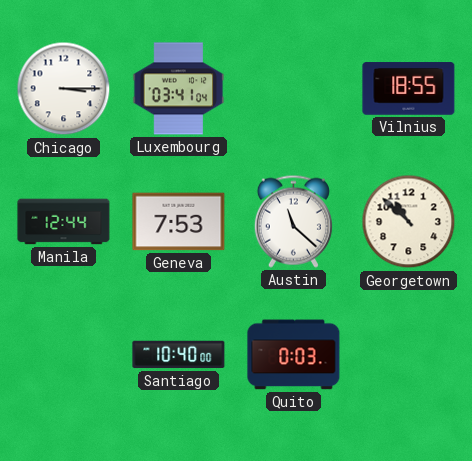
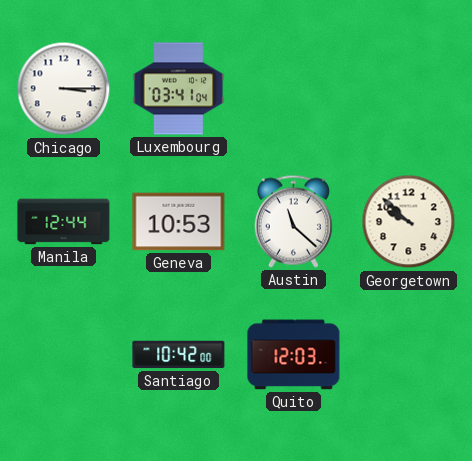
Vilnius: 18:55 -> none
Geneva: 7:53 -> 10:53
Georgetown: 10:52 -> 9:52
Santiago: 10:40 -> 10:42
Quito: 0:03 -> 12:03
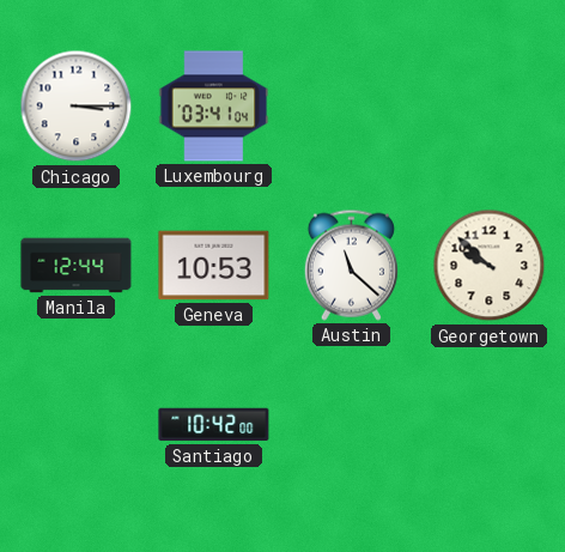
Quito: 12:03 -> none
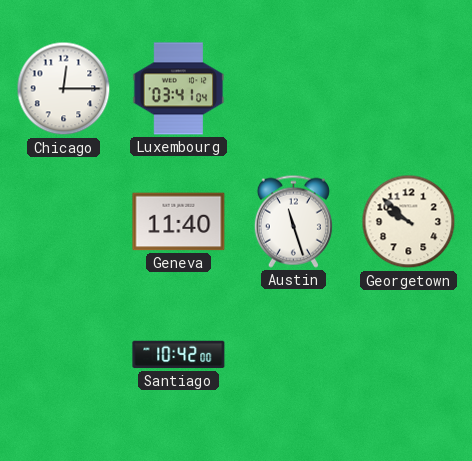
Chicago: 3:15 -> 12:15
Manila: 12:44 -> none
Geneva: 10:53 -> 11:40
Austin: 11:22 -> 11:27
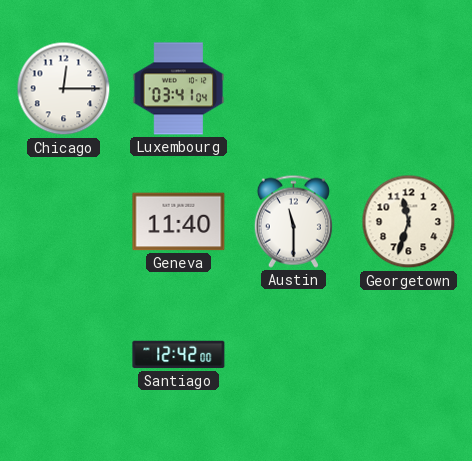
Austin: 11:27 -> 11:30
Georgetown: 9:52 -> 11:33
Santiago: 10:42 -> 12:42
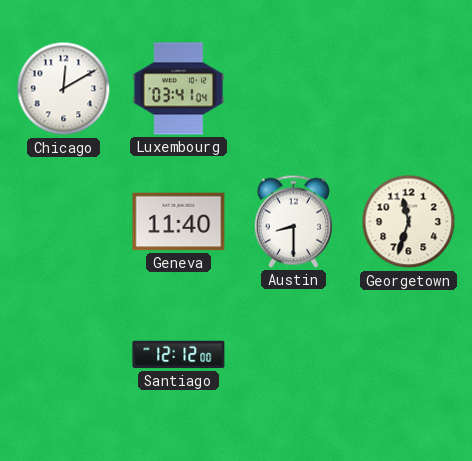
Chicago: 12:15 -> 12:10
Austin: 11:30 -> 8:30
Santiago: 12:42 -> 12:12
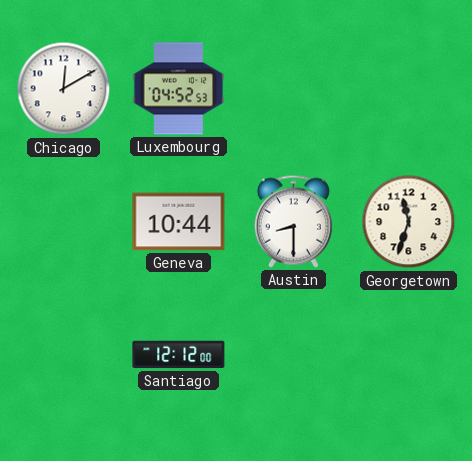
Luxembourg: 03:41 -> 04:52
Geneva: 11:40 -> 10:44
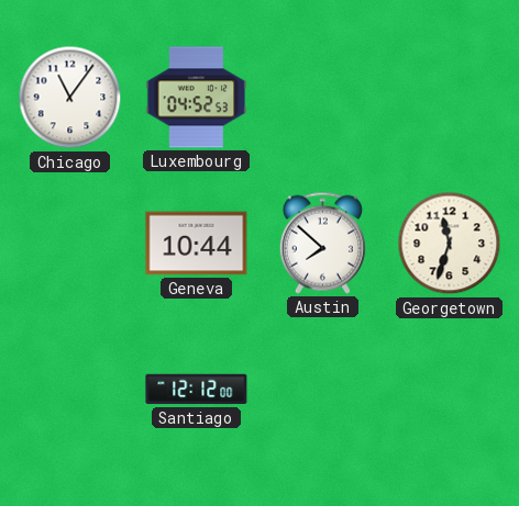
Chicago: 12:10 -> 11:06
Austin: 8:30 -> 7:52
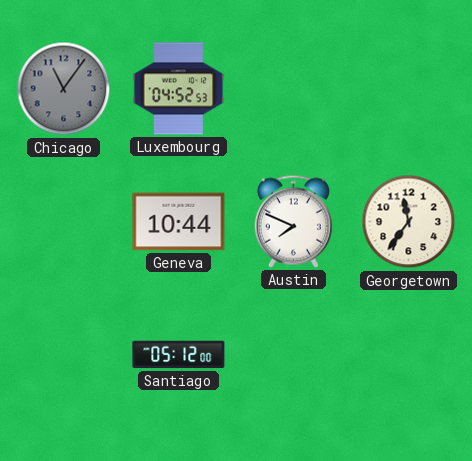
Chicago dial: white -> grey
Austin: 7:52 -> 7:49
Georgetown: 11:33 -> 11:36
Santiago: 12:12 -> 05:12
